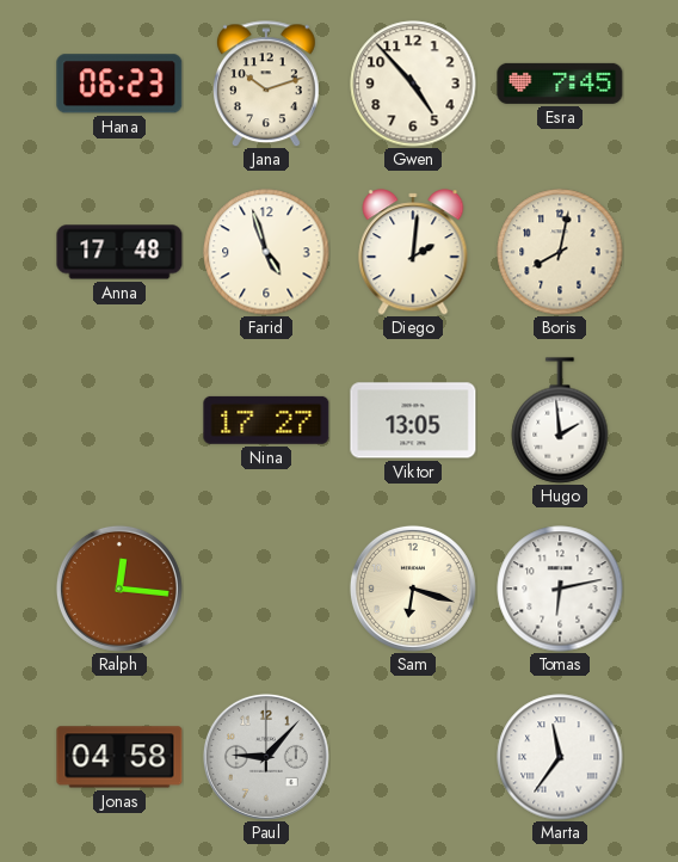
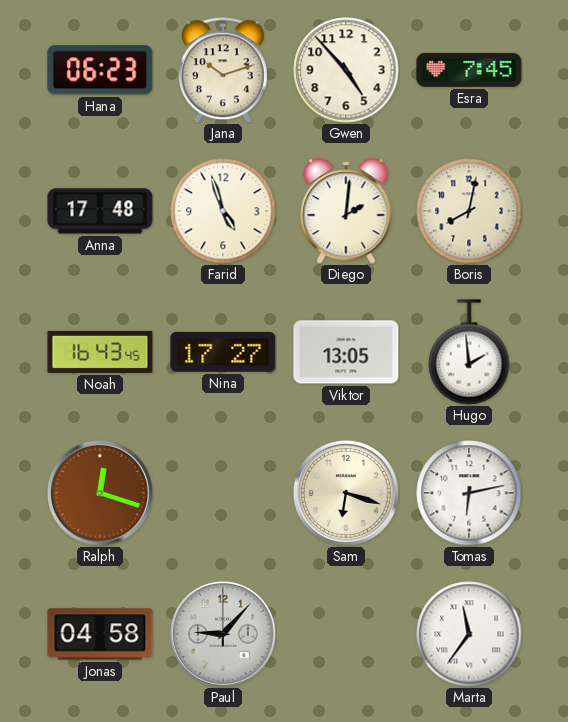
Noah: none -> 16:43
Ralph: 12:16 -> 12:18
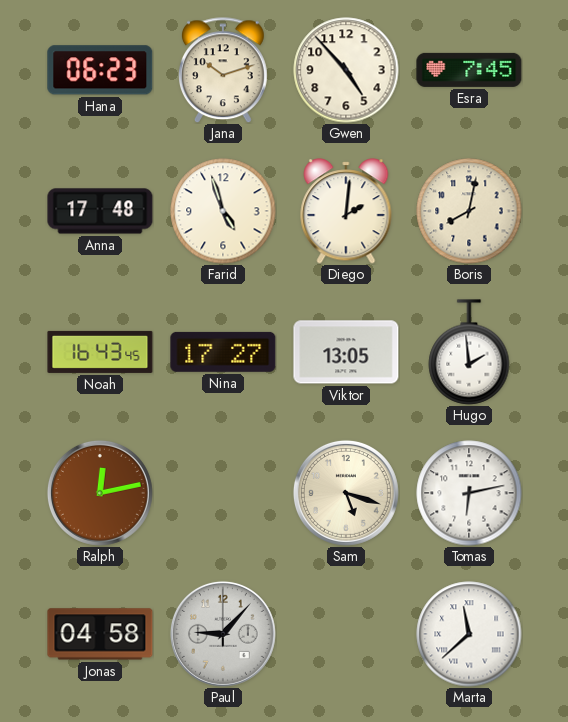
Ralph: 12:18 -> 12:13
Sam: 6:18 -> 5:18
Marta: 11:36 -> 11:38
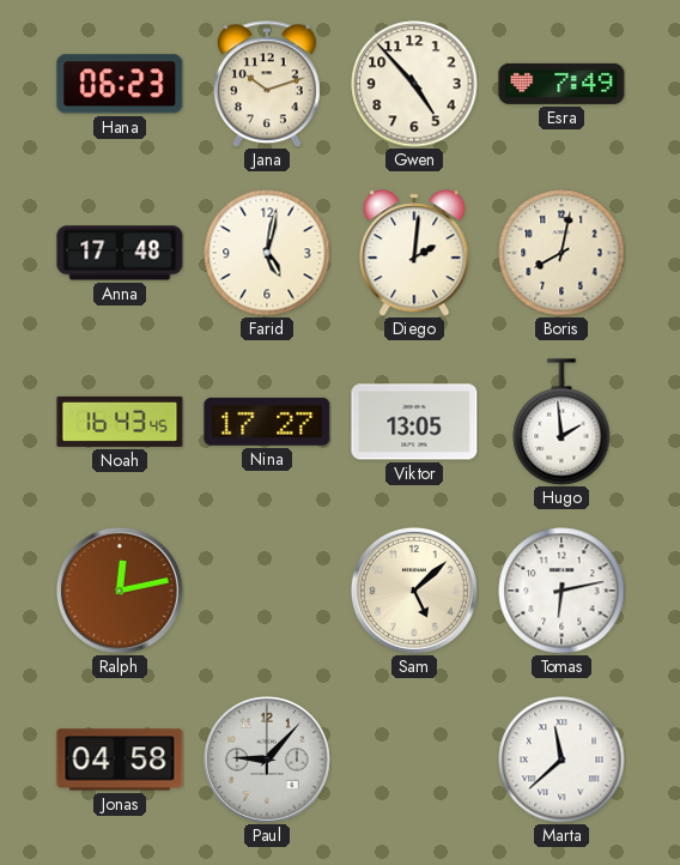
Esra: 7:45 -> 7:49
Farid: 4:57 -> 5:02
Sam: 5:18 -> 5:08
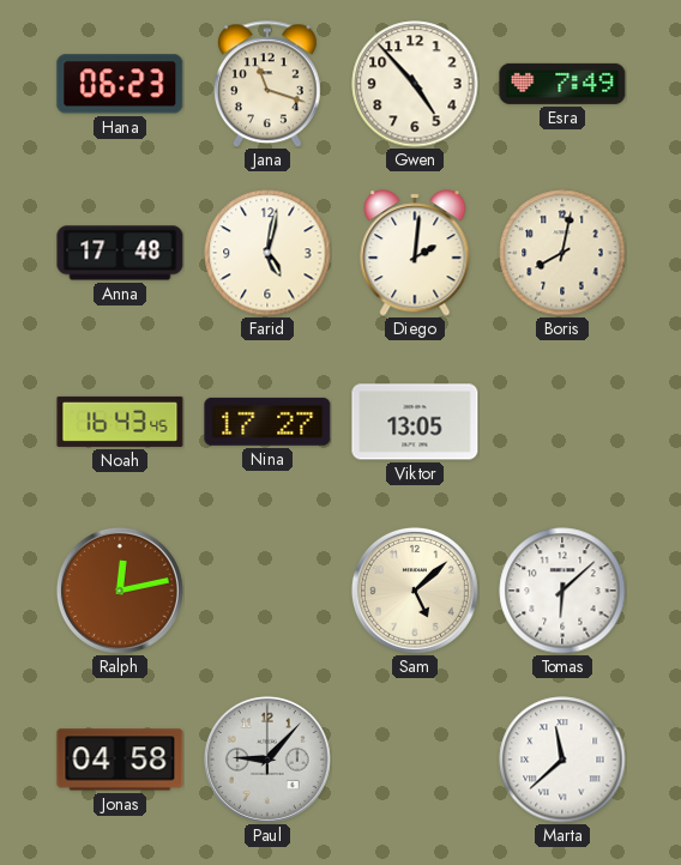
Jana: 10:12 -> 11:18
Hugo: 1:59 -> none
Tomas: 6:13 -> 6:08
